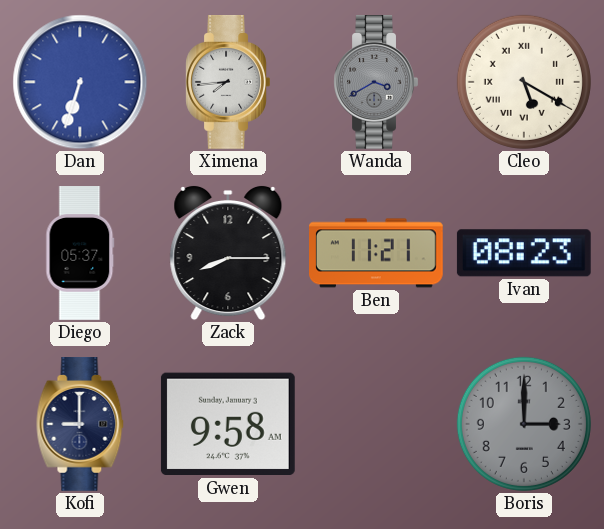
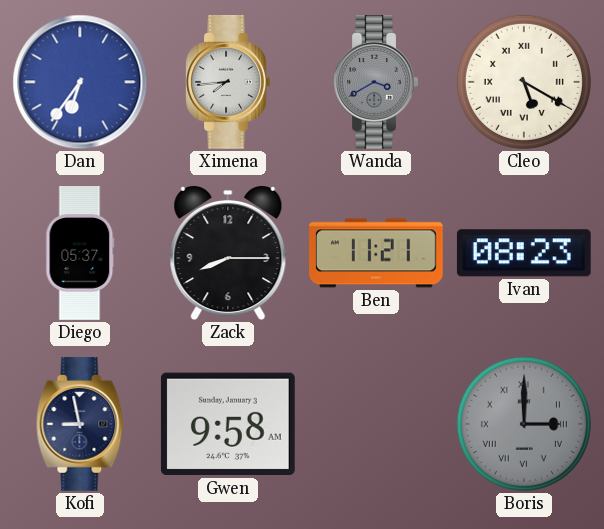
Dan: 6:33 -> 6:36
Kofi: 9:00 -> 8:58
Boris numerals: Arabic -> Roman
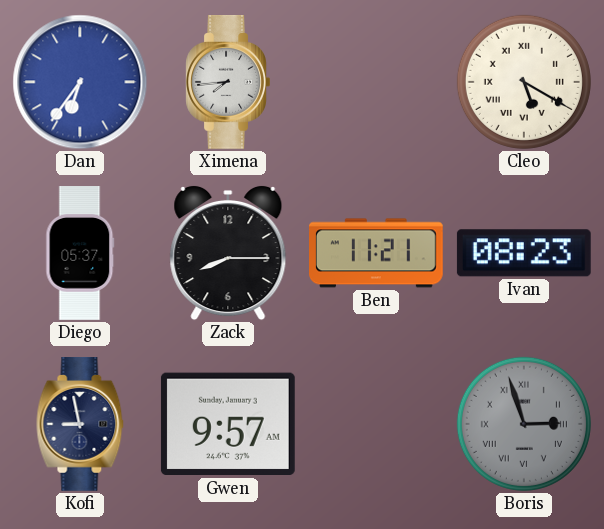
Wanda: 3:40 -> none
Gwen: 9:58 -> 9:57
Boris: 3:00 -> 2:57
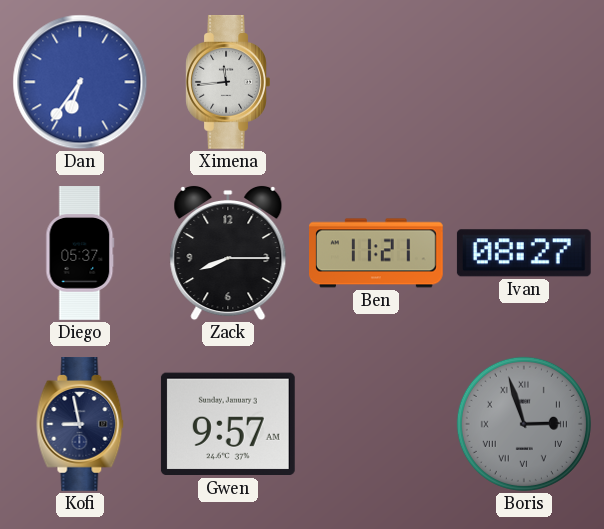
Ximena: 7:44 -> 11:44
Cleo: 5:20 -> none
Ivan: 08:23 -> 08:27
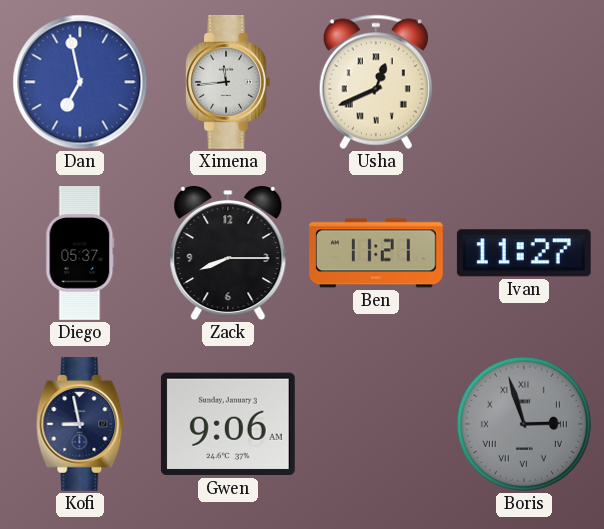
Dan: 6:36 -> 6:58
Usha: none -> 12:41
Ivan: 08:27 -> 11:27
Gwen: 9:57 -> 9:06
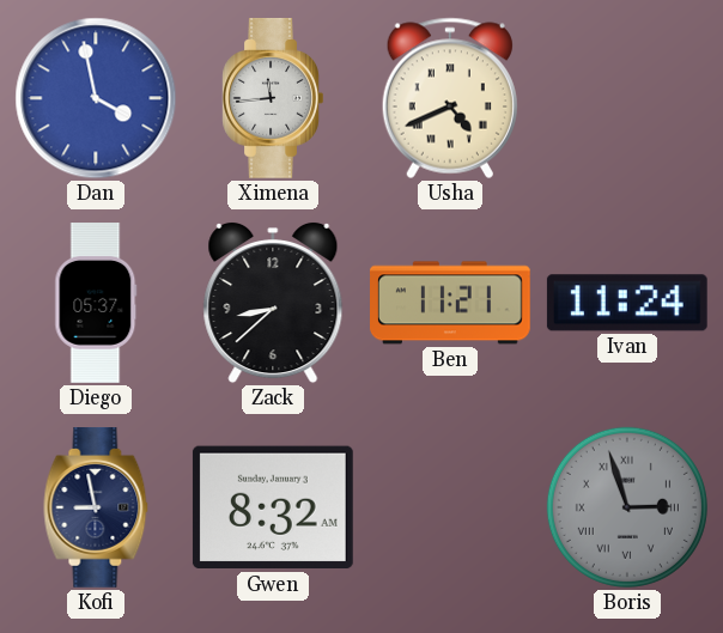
Dan: 6:58 -> 3:58
Usha: 12:41 -> 4:41
Zack: 8:15 -> 8:38
Ivan: 11:27 -> 11:24
Gwen: 9:06 -> 8:32
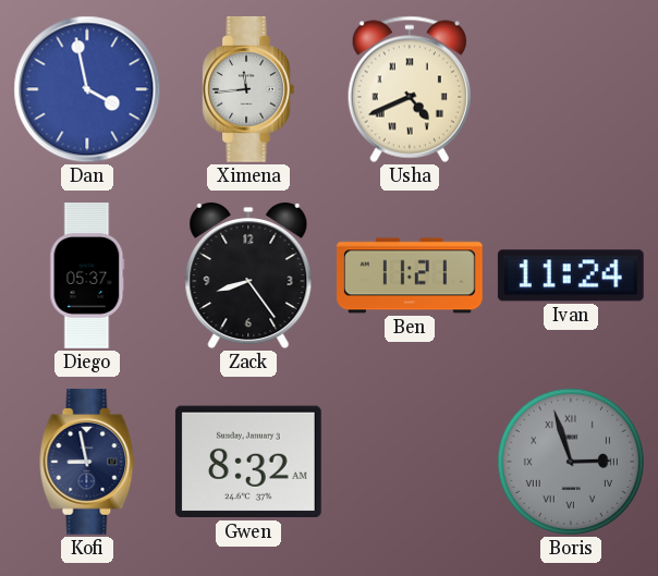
Zack: 8:38 -> 8:24
